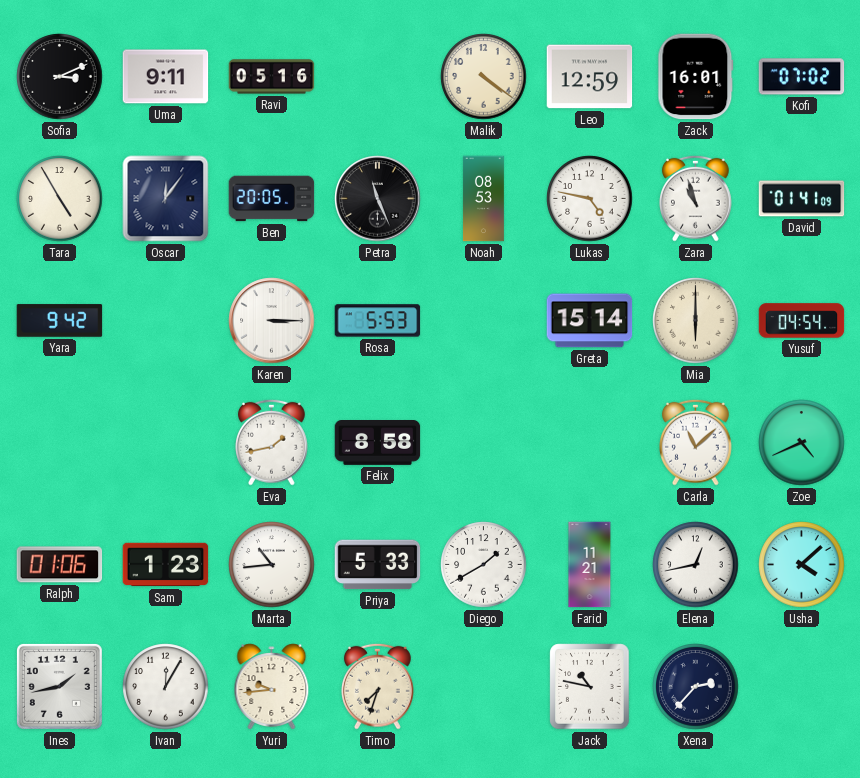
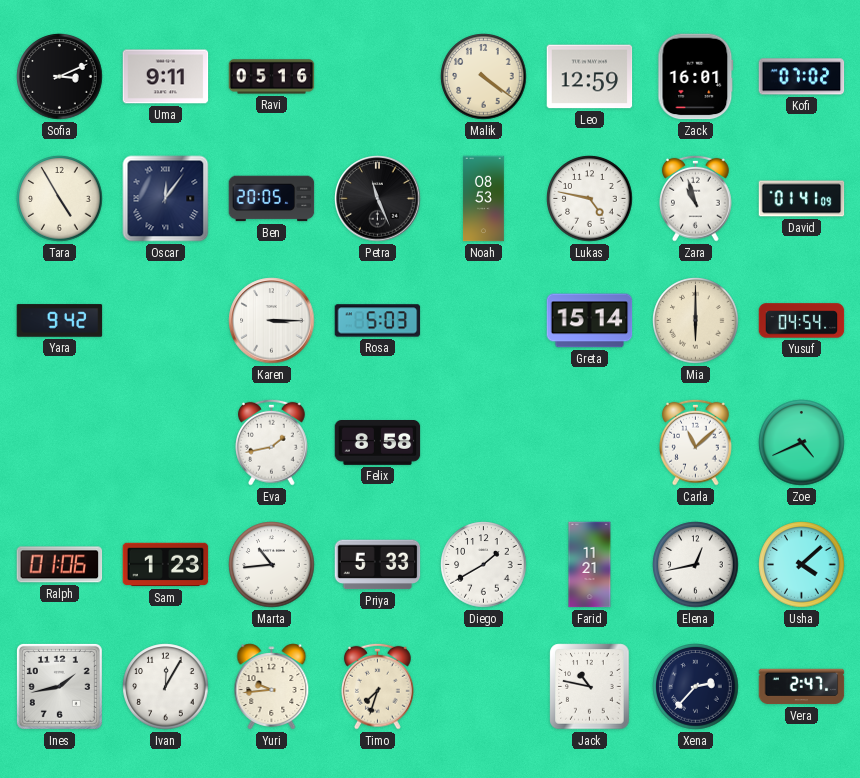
Rosa: 5:53 -> 5:03
Vera: none -> 2:47
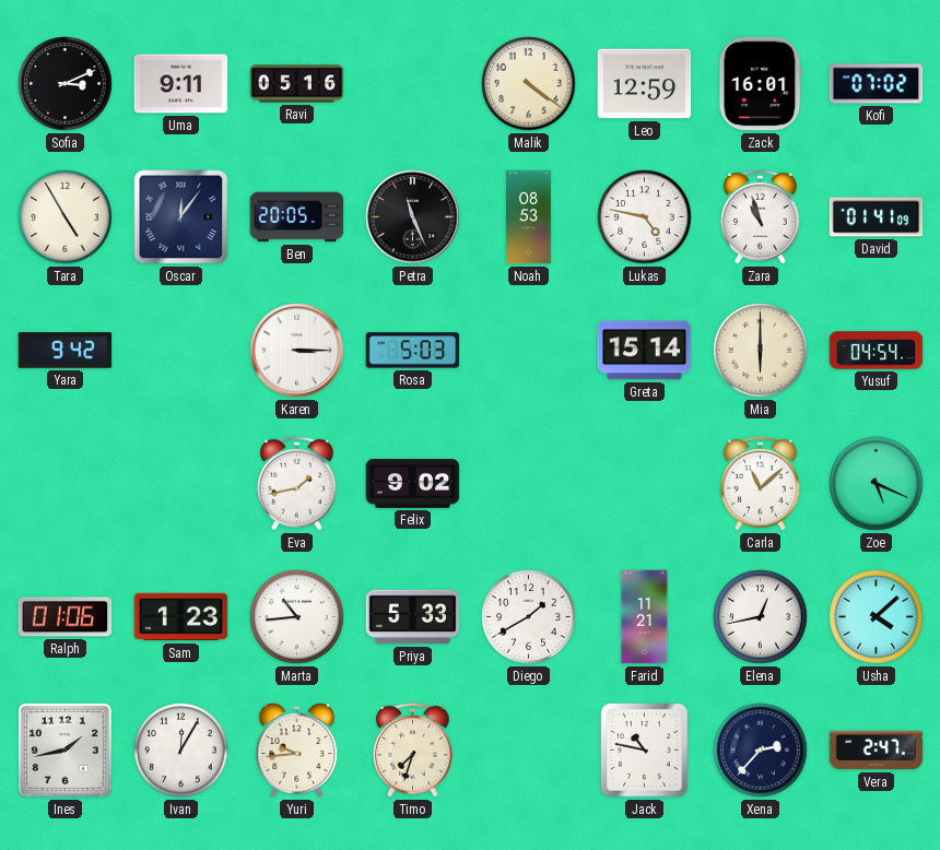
Felix: 8:58 -> 9:02
Zoe: 4:41 -> 5:19
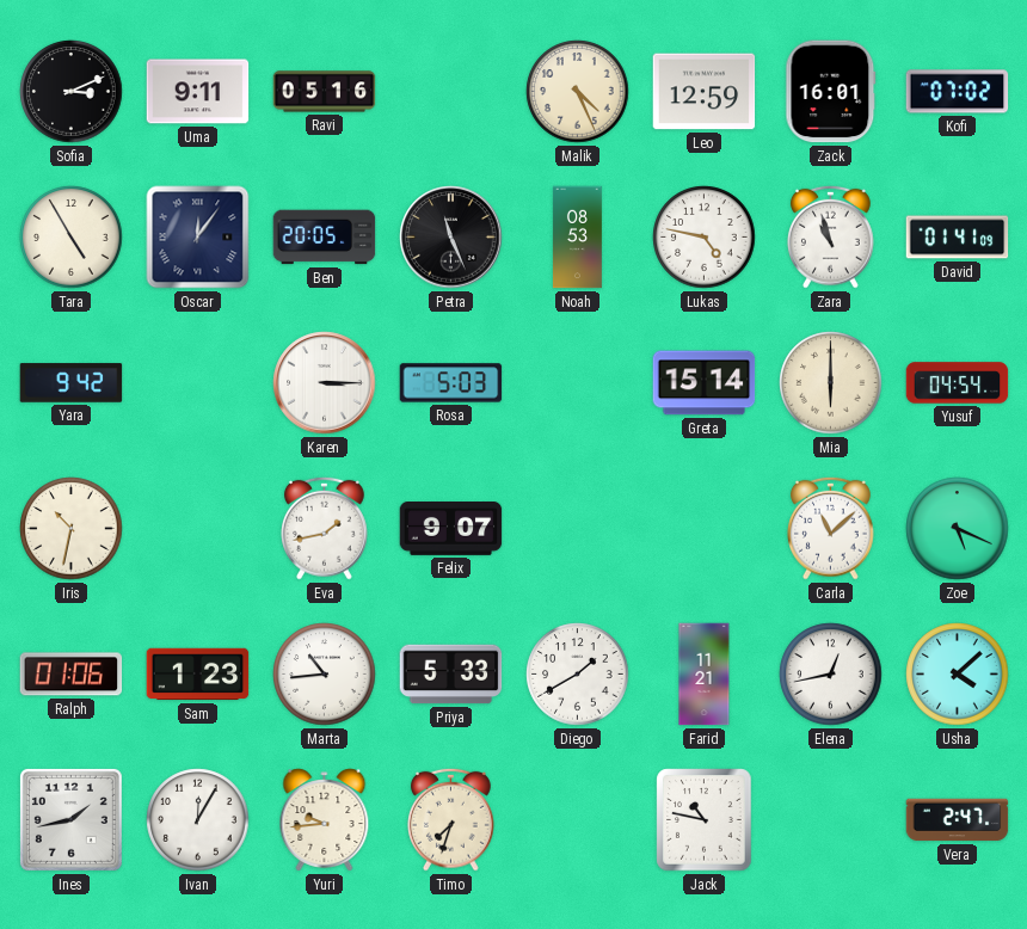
Malik: 4:21 -> 4:26
Iris: none -> 10:32
Felix: 9:02 -> 9:07
Xena: 2:37 -> none
